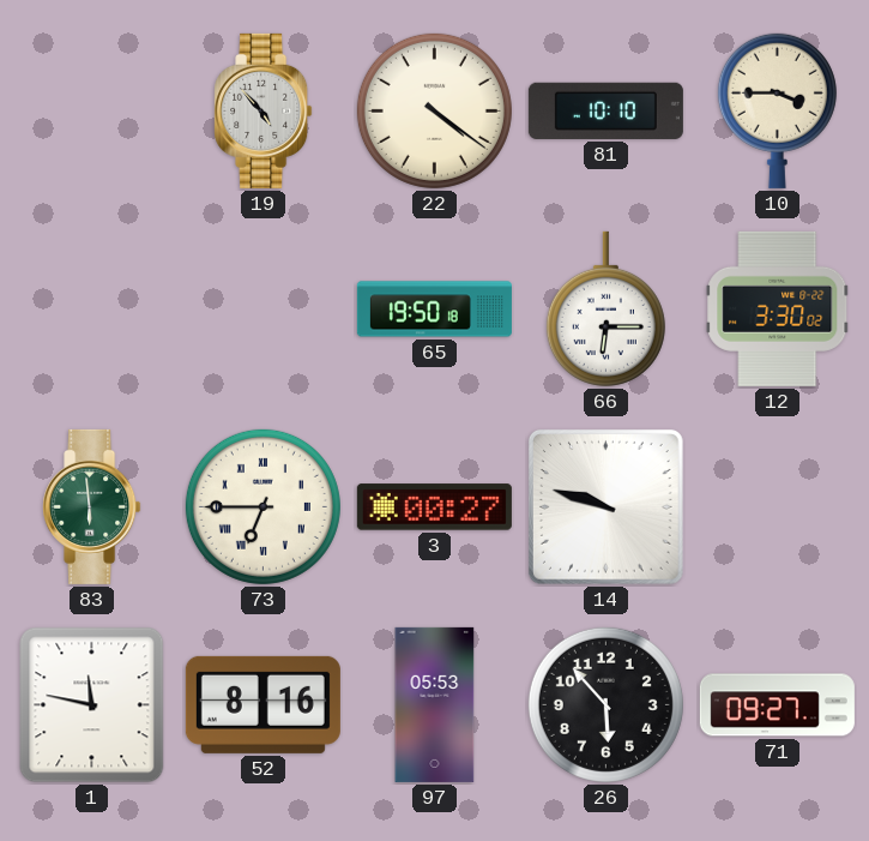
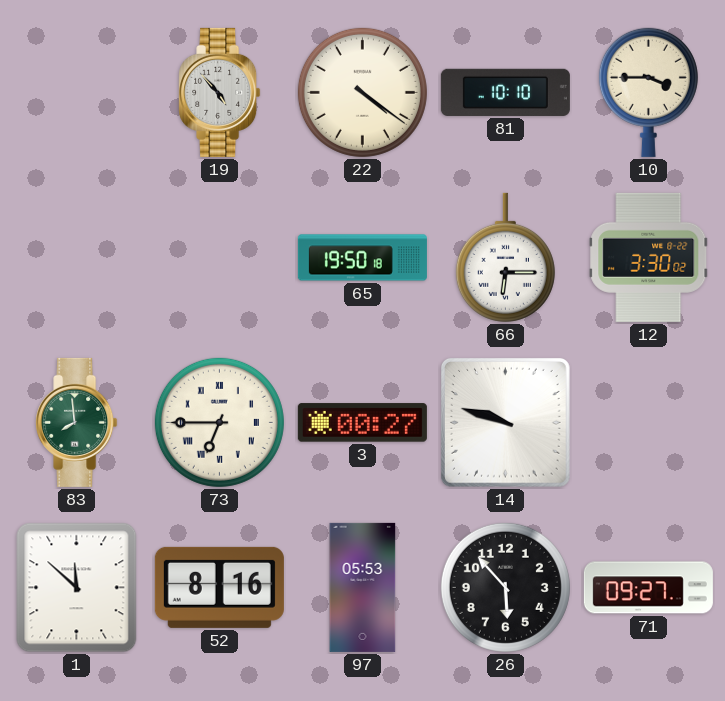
83: 5:59 -> 7:59
1: 11:47 -> 11:52
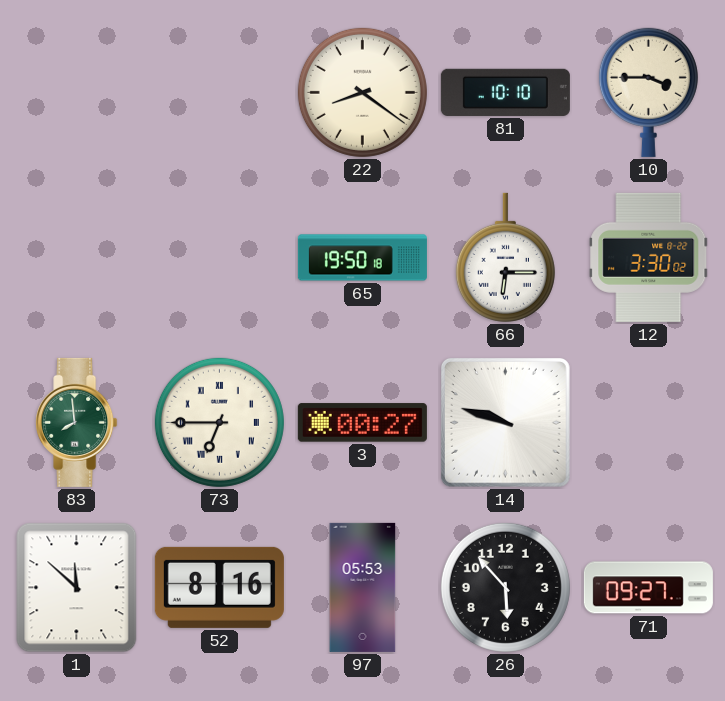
19: 4:53 -> none
22: 4:21 -> 8:21
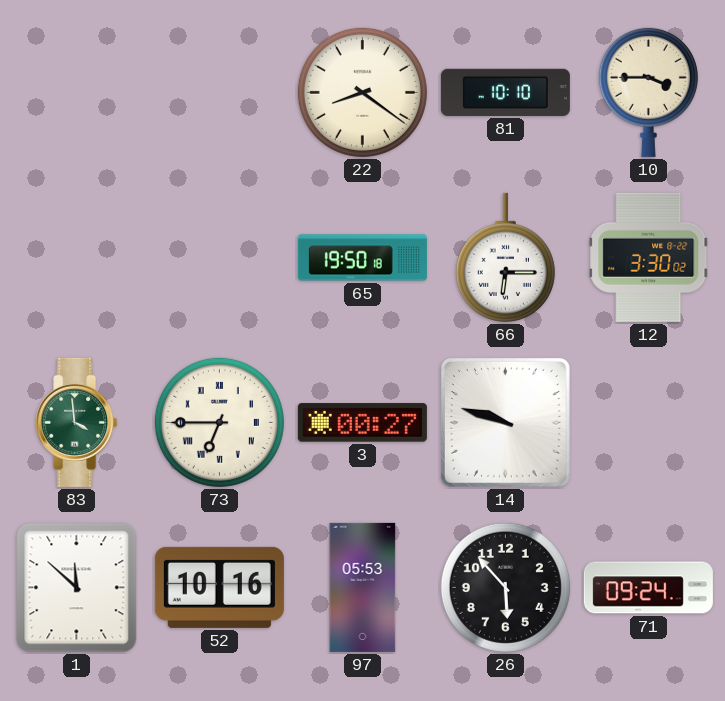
83: 7:59 -> 3:59
52: 8:16 -> 10:16
71: 09:27 -> 09:24
